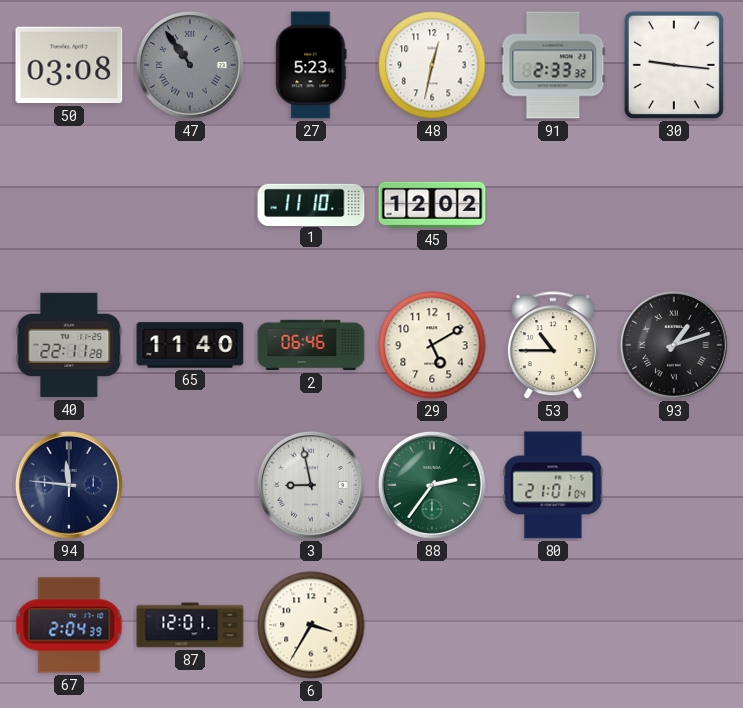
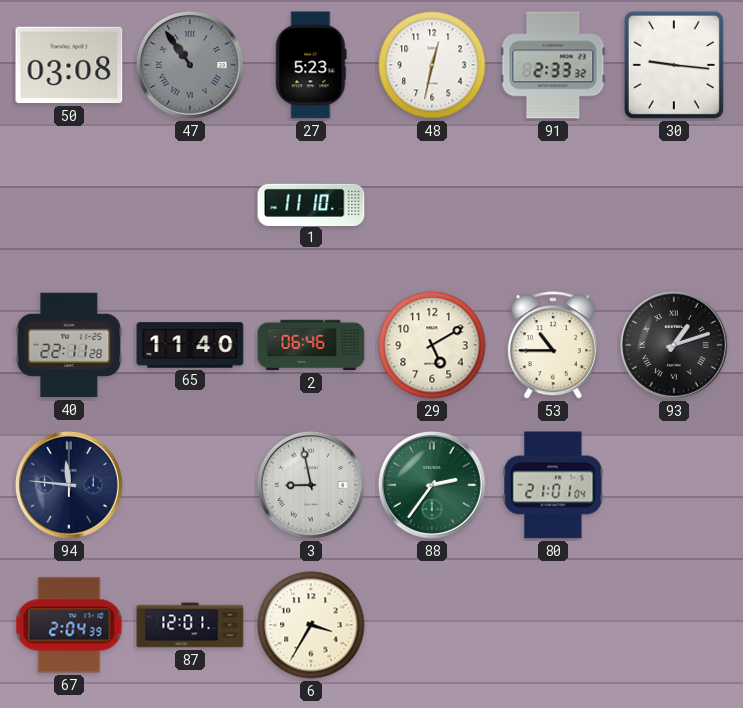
45: 12:02 -> none
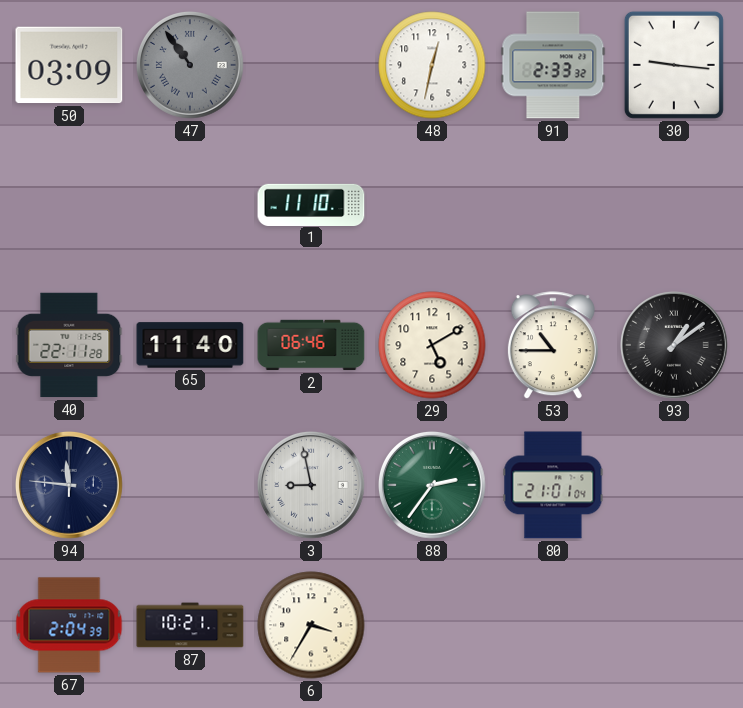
50: 03:08 -> 03:09
27: 5:23 -> none
93: 1:12 -> 1:09
87: 12:01 -> 10:21
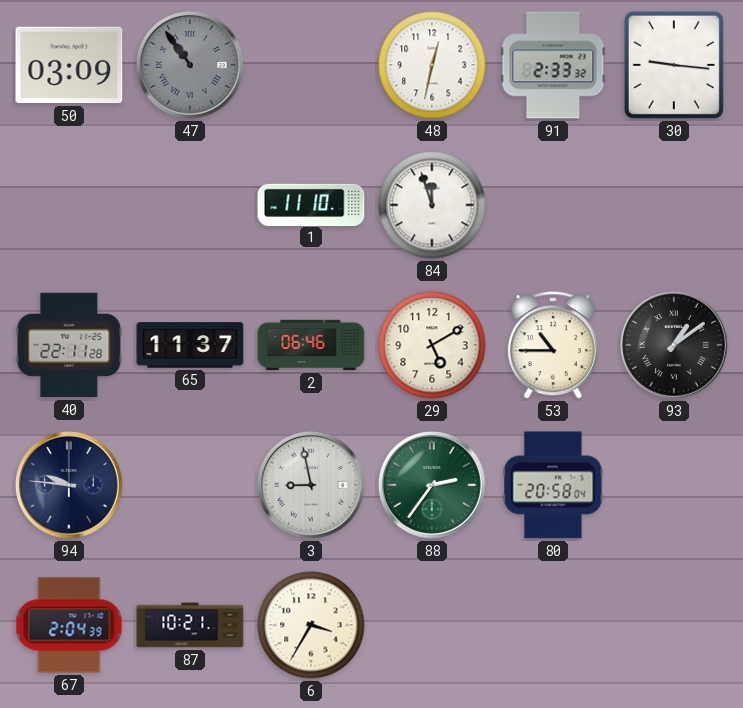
84: none -> 11:57
65: 11:40 -> 11:37
94: 11:46 -> 9:46
80: 21:01 -> 20:58
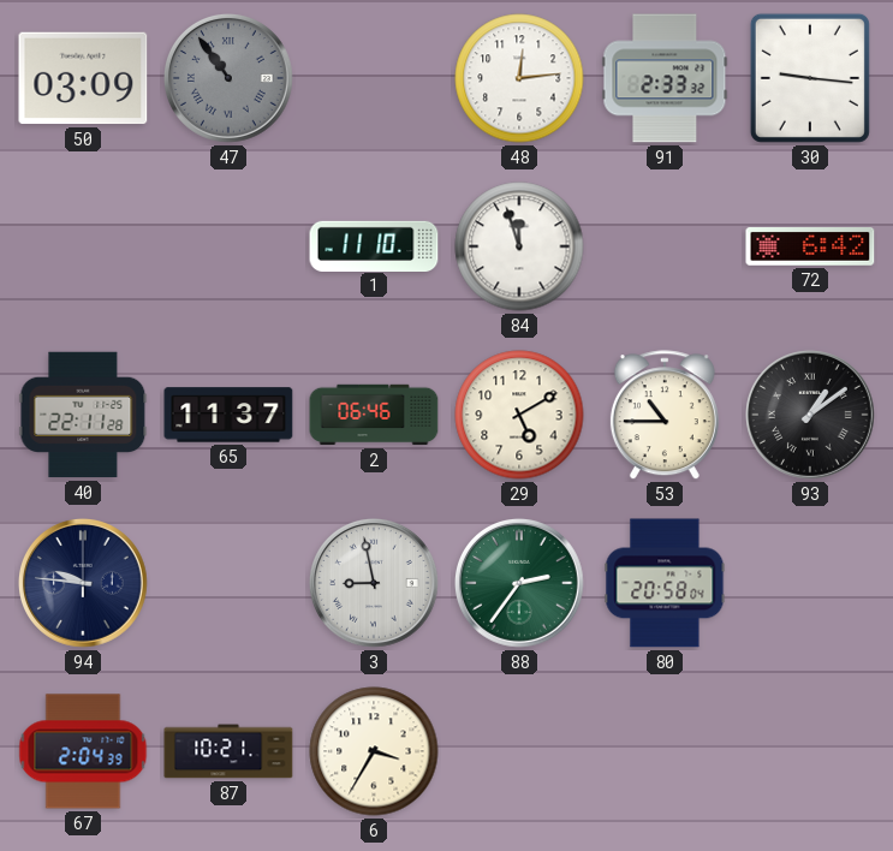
48: 12:32 -> 12:14
72: none -> 6:42
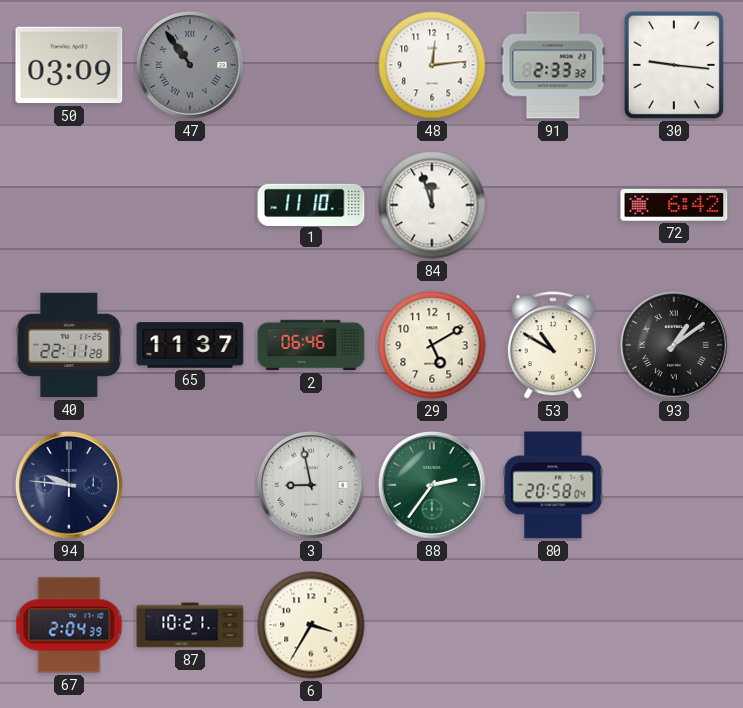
53: 10:45 -> 10:50
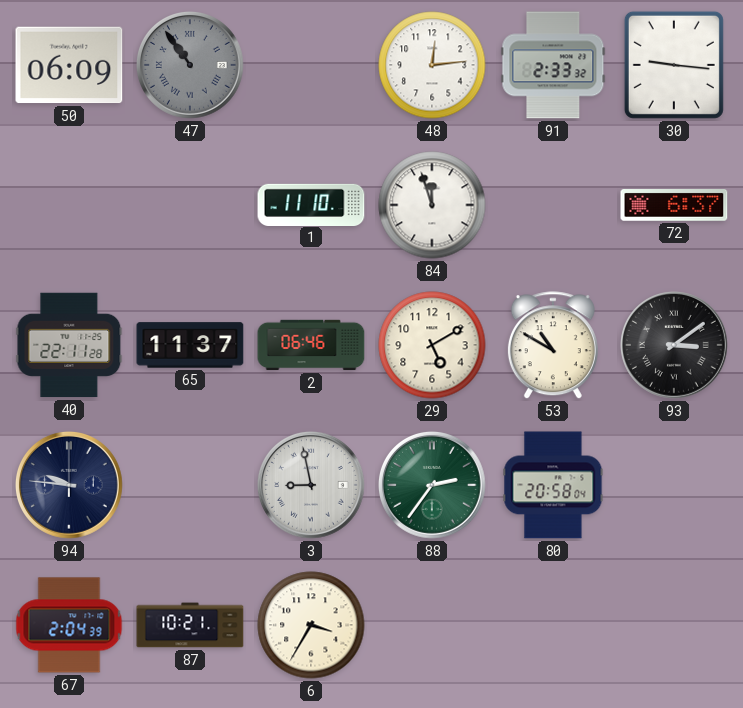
50: 03:09 -> 06:09
72: 6:42 -> 6:37
93: 1:09 -> 3:09
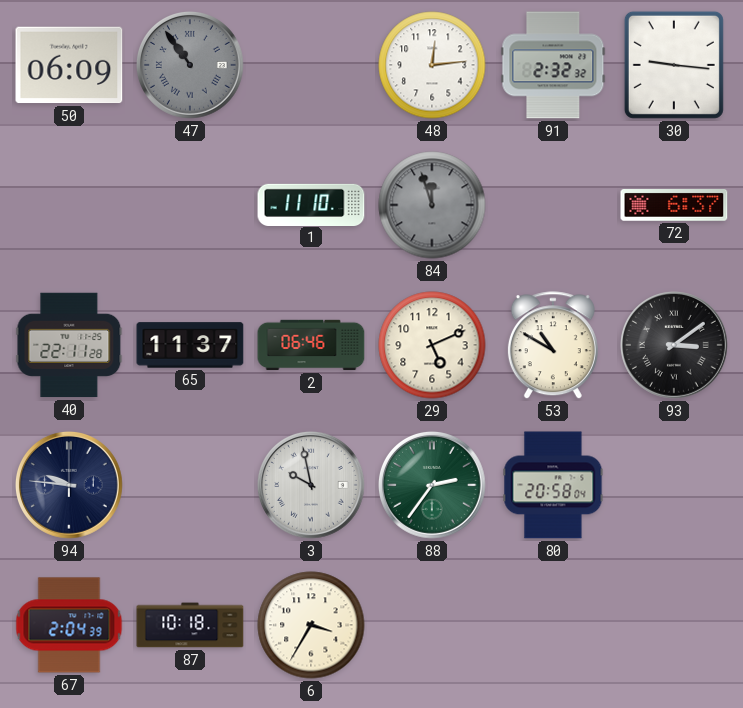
91: 2:33 -> 2:32
84 dial: white -> grey
29: 5:10 -> 5:11
3: 8:58 -> 9:58
87: 10:21 -> 10:18
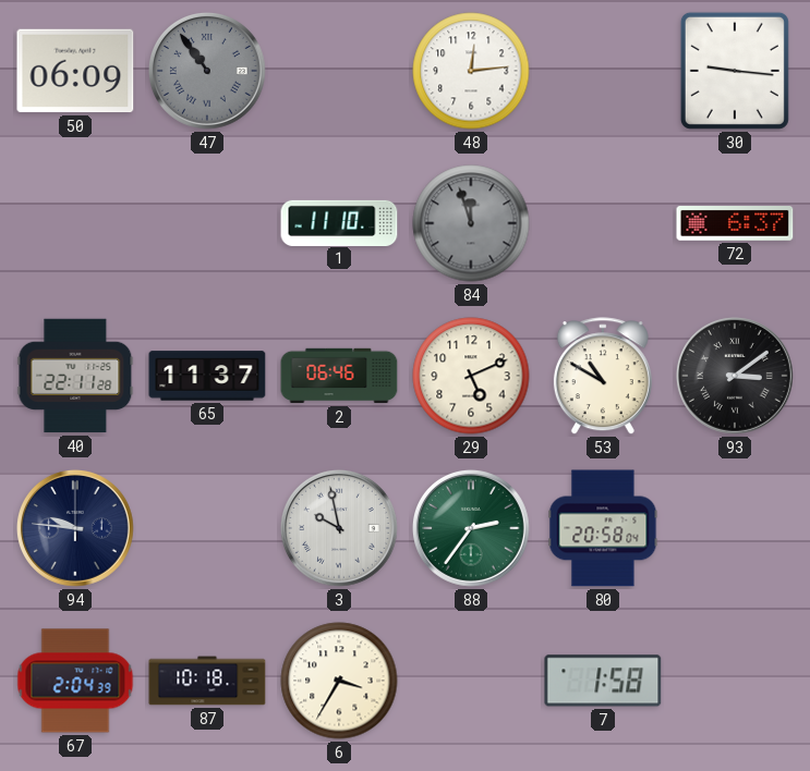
91: 2:32 -> none
7: none -> 1:58
